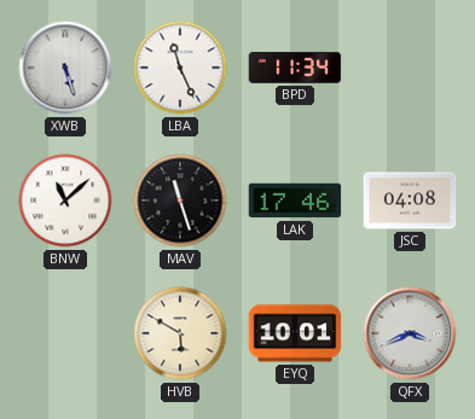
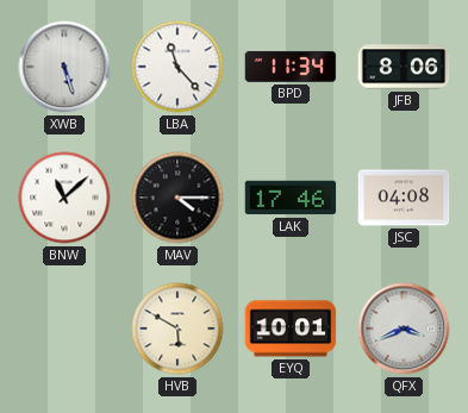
LBA: 11:26 -> 11:23
JFB: none -> 8:06
MAV: 11:27 -> 4:15
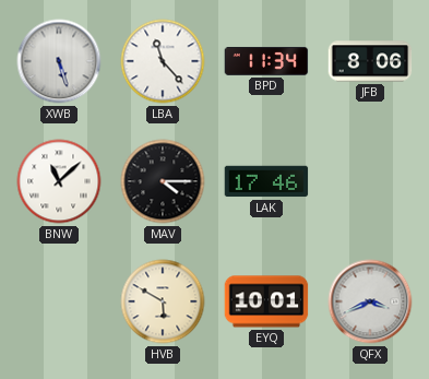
JSC: 04:08 -> none
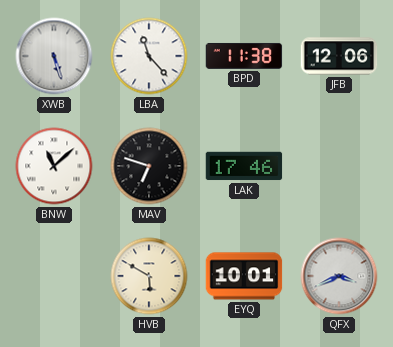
BPD: 11:34 -> 11:38
JFB: 8:06 -> 12:06
MAV: 4:15 -> 6:48
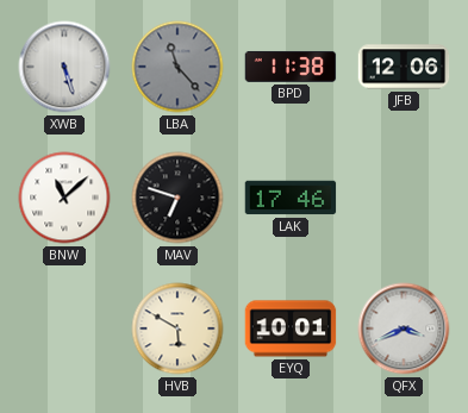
LBA dial: white -> grey
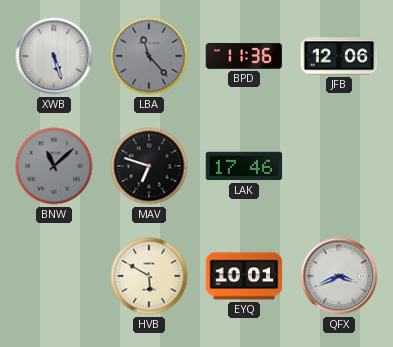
BPD: 11:38 -> 11:36
BNW dial: white -> grey
